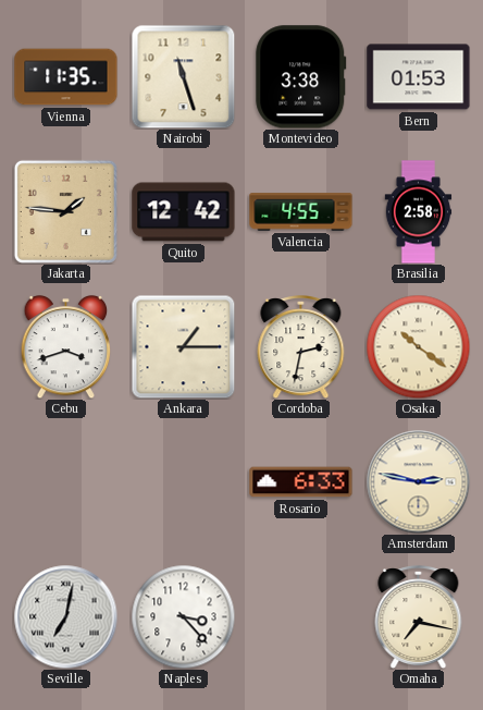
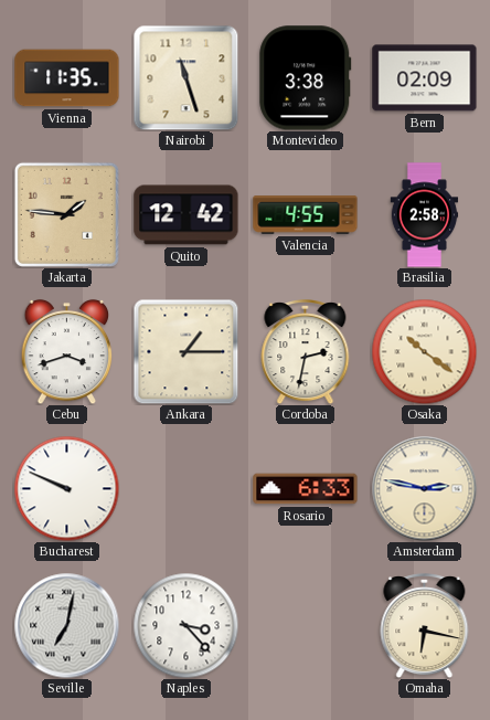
Bern: 01:53 -> 02:09
Bucharest: none -> 9:49
Omaha: 7:17 -> 6:17
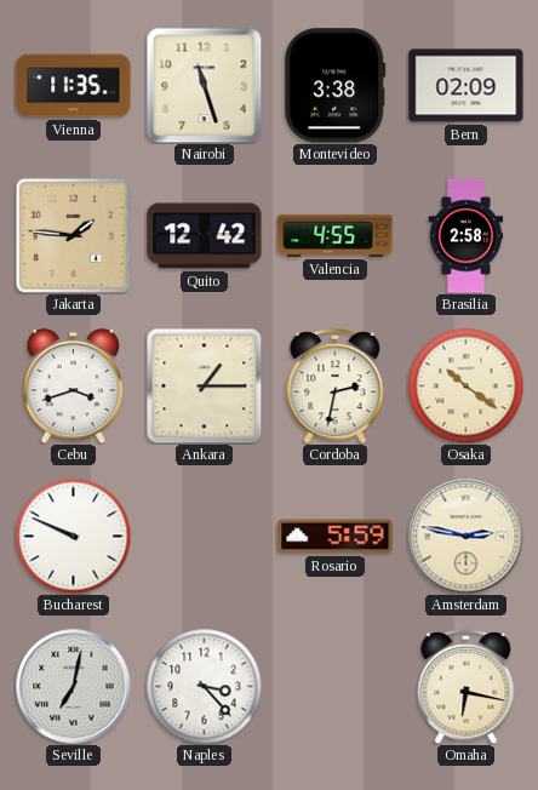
Rosario: 6:33 -> 5:59
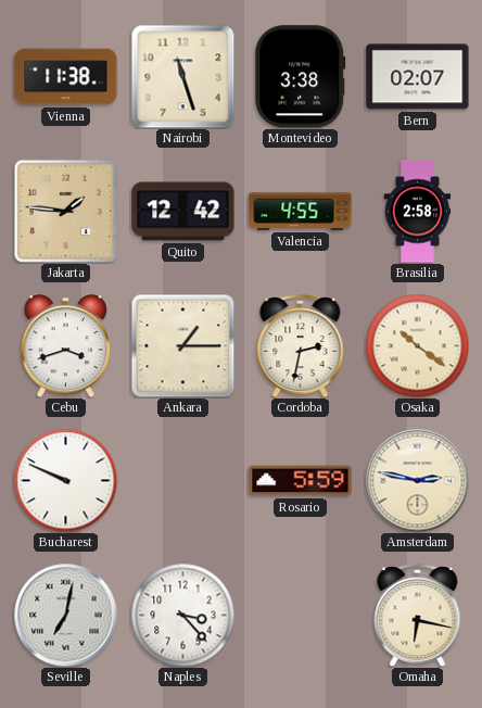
Vienna: 11:35 -> 11:38
Bern: 02:09 -> 02:07
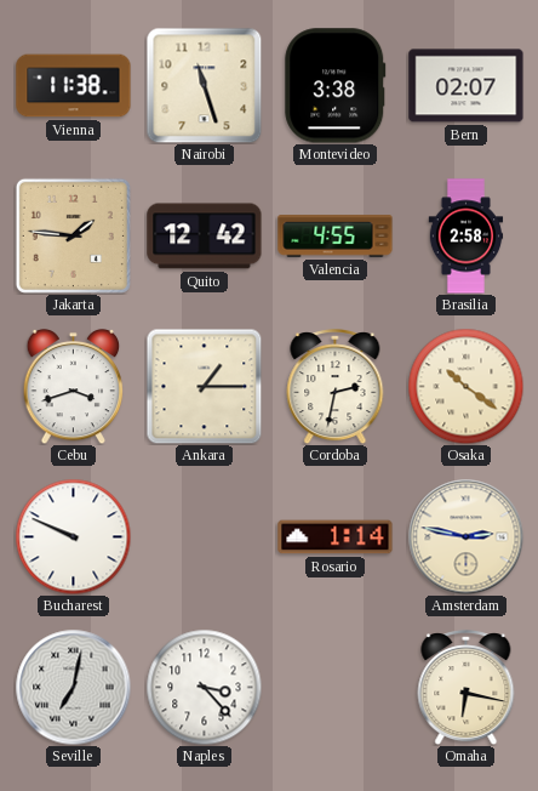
Rosario: 5:59 -> 1:14
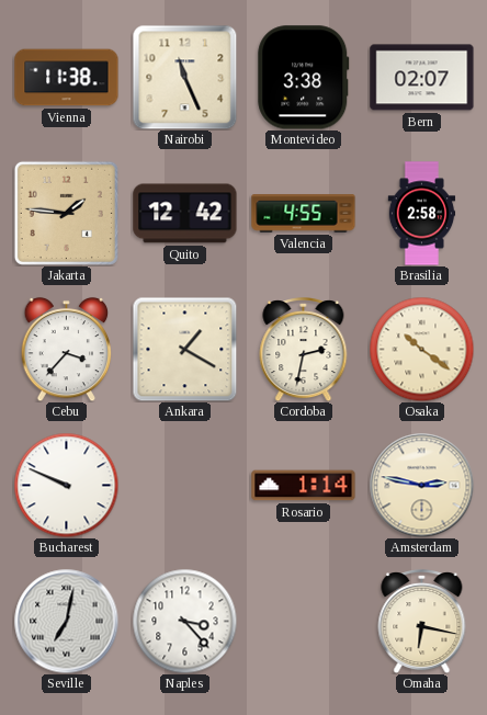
Nairobi: 11:27 -> 11:26
Cebu: 3:42 -> 3:37
Ankara: 1:15 -> 1:20
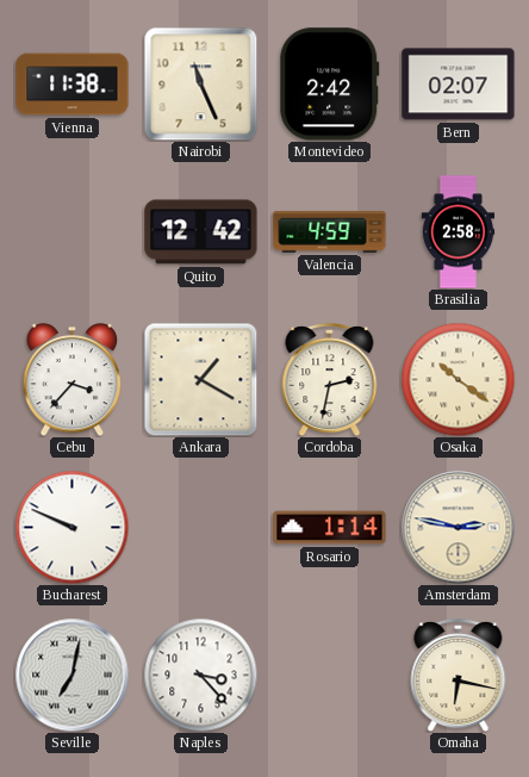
Montevideo: 3:38 -> 2:42
Jakarta: 1:46 -> none
Valencia: 4:55 -> 4:59
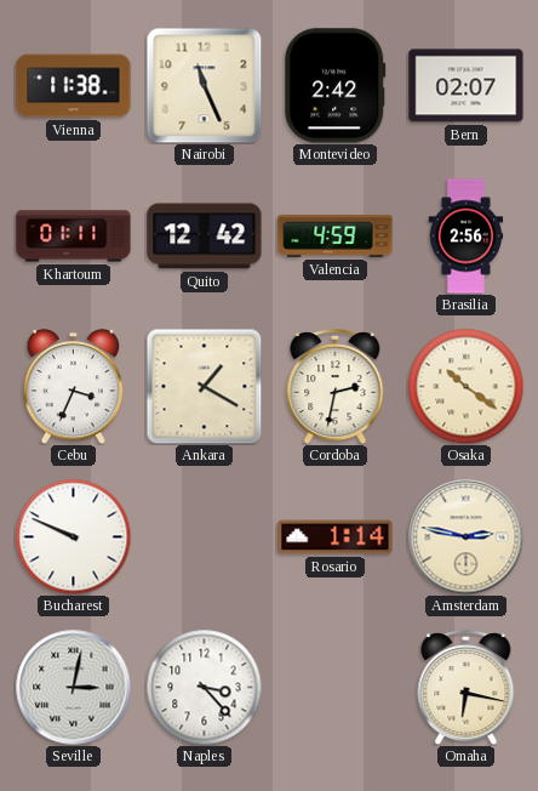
Khartoum: none -> 01:11
Brasilia: 2:58 -> 2:56
Cebu: 3:37 -> 3:34
Seville: 7:02 -> 3:02
